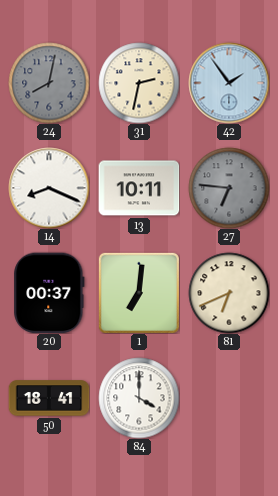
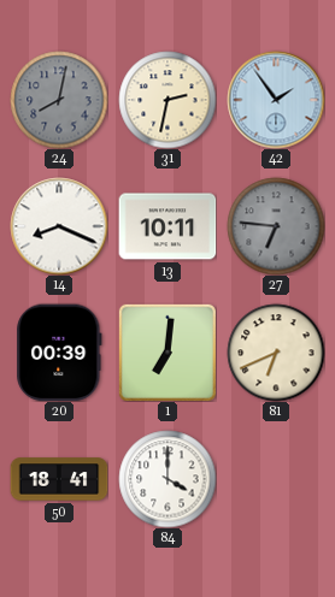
20: 00:37 -> 00:39
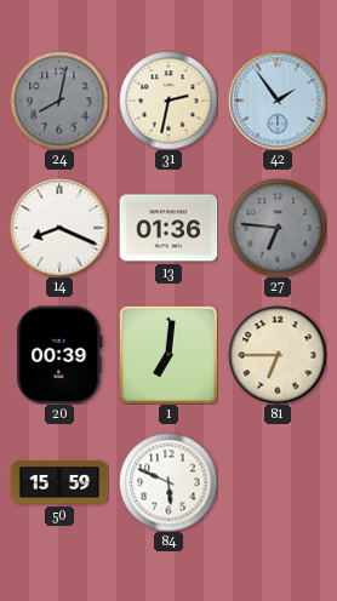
13: 10:11 -> 01:36
81: 6:41 -> 6:45
50: 18:41 -> 15:59
84: 4:00 -> 5:49
